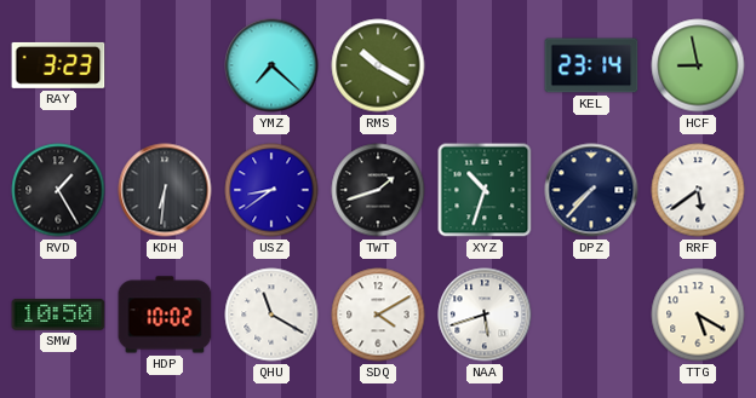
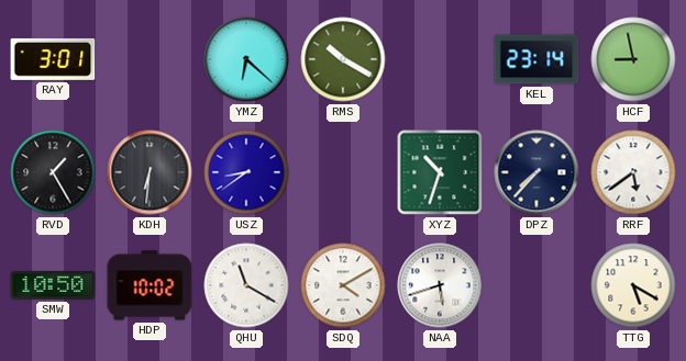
RAY: 3:23 -> 3:01
YMZ: 7:22 -> 6:22
TWT: 1:42 -> none
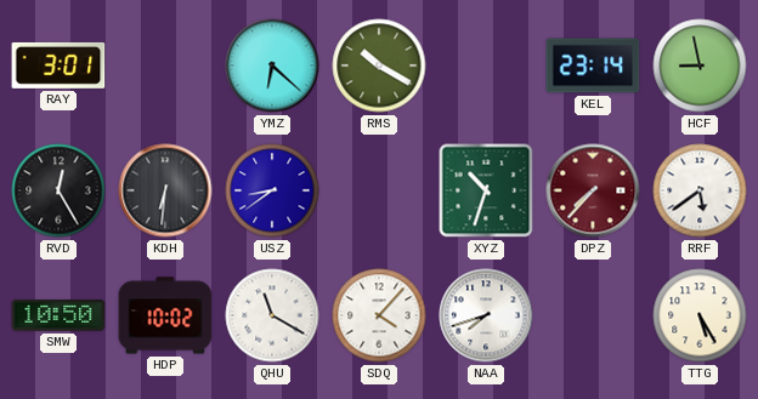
RVD: 1:25 -> 12:25
DPZ dial: navy -> burgundy
SDQ: 4:10 -> 4:07
NAA: 5:42 -> 7:42
TTG: 5:20 -> 5:25
